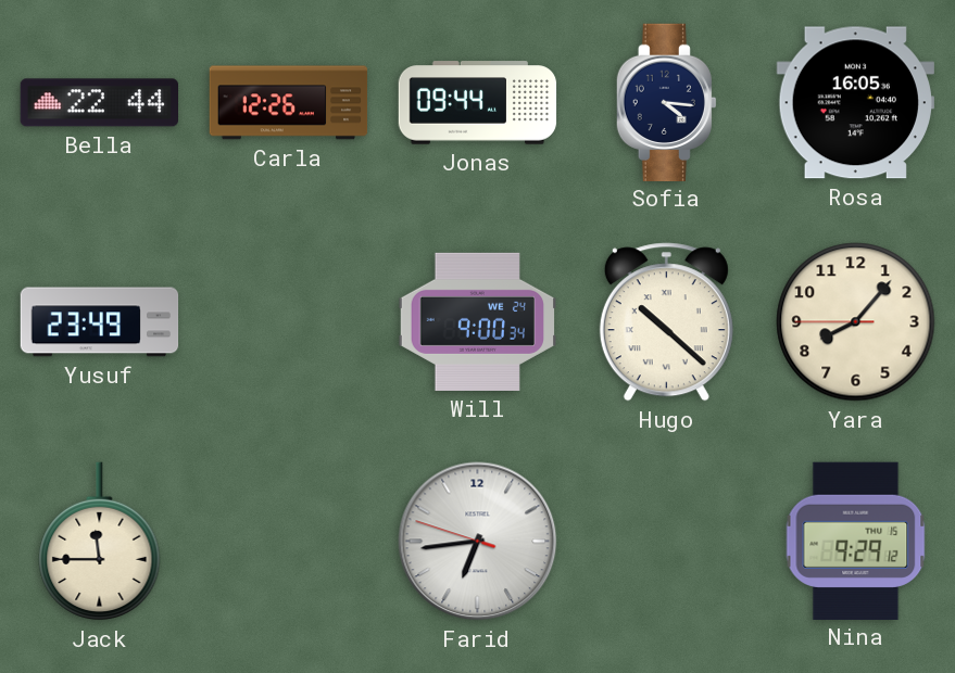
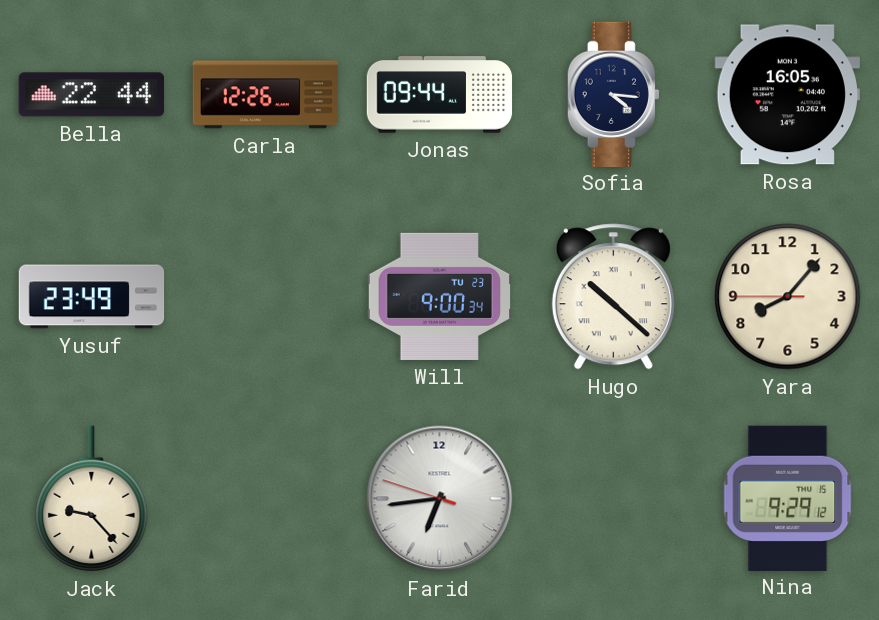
Will date: WE 24 -> TU 23
Jack: 11:45 -> 9:23
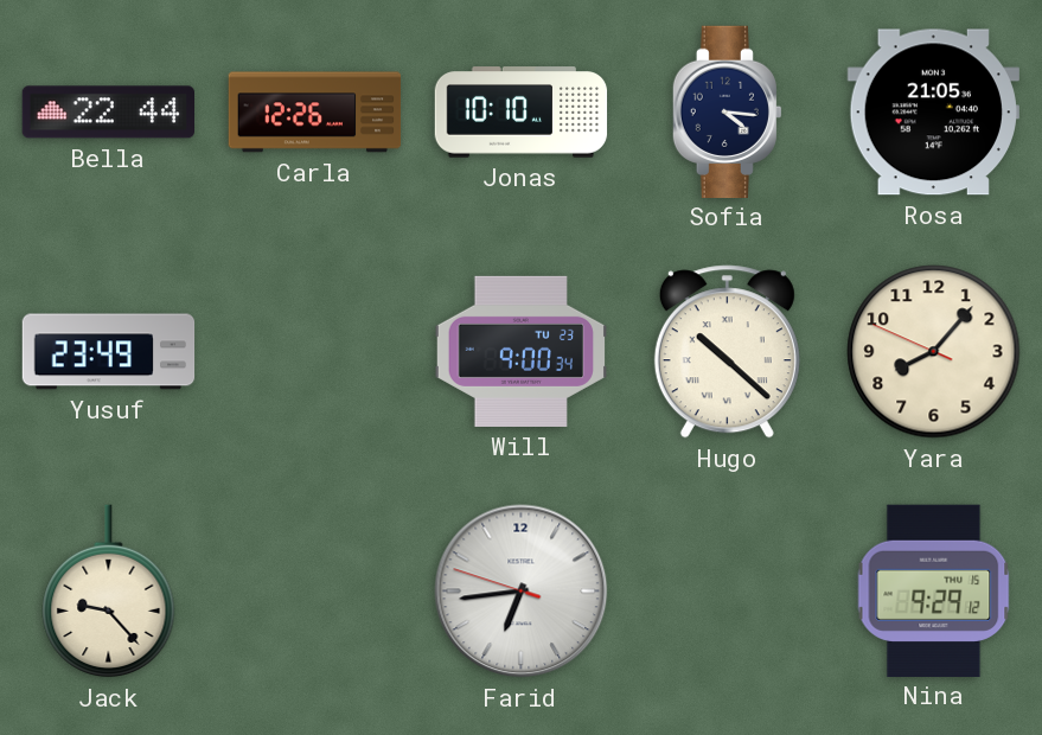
Jonas: 09:44 -> 10:10
Rosa: 16:05 -> 21:05
Yara: 8:06:45 -> 8:06:49
